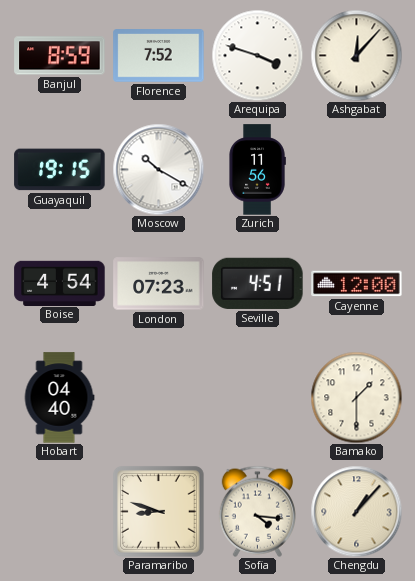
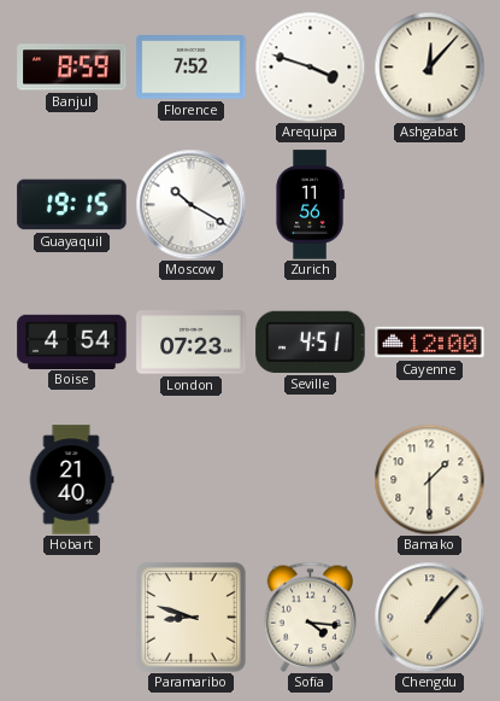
Hobart: 04:40 -> 21:40
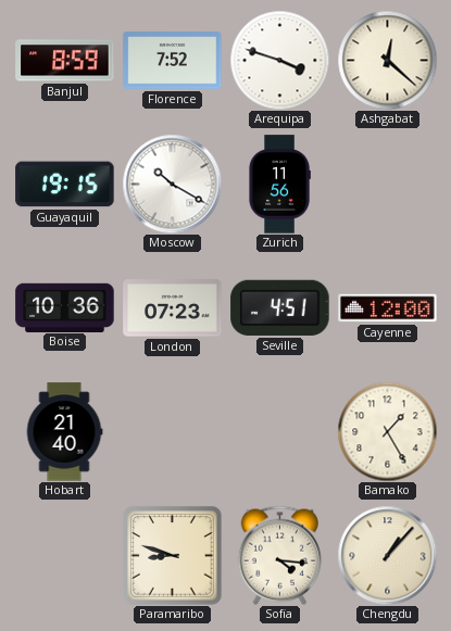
Ashgabat: 12:07 -> 12:22
Boise: 4:54 -> 10:36
Bamako: 1:30 -> 1:25
